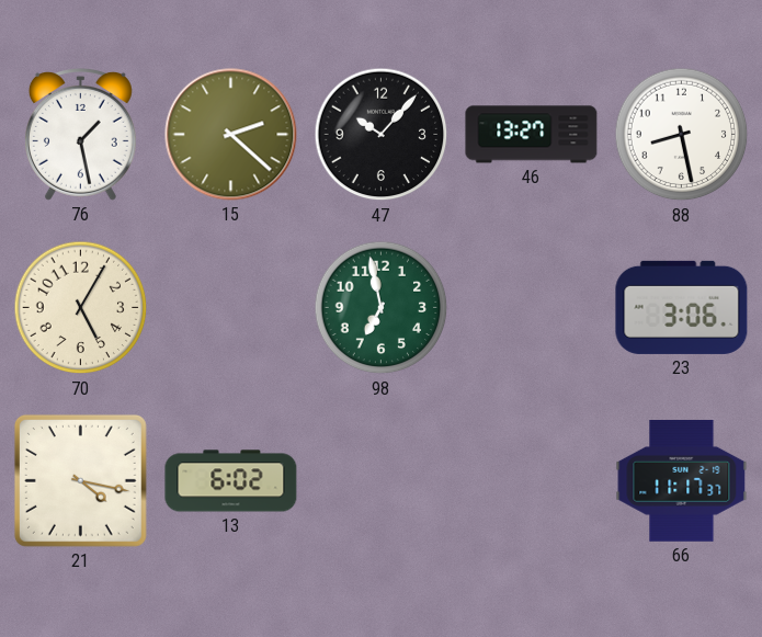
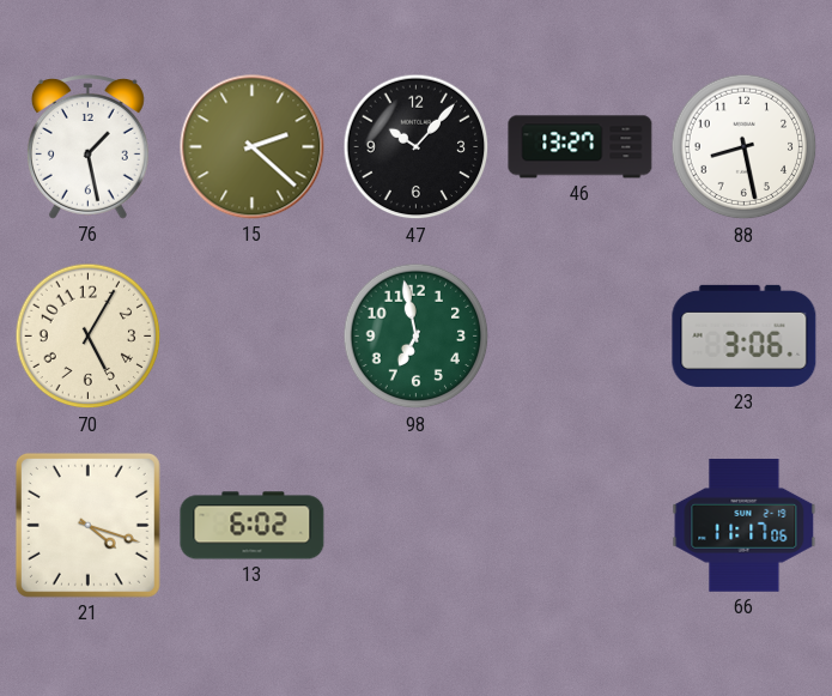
21: 4:17 -> 4:18
66: 11:17:37 -> 11:17:06
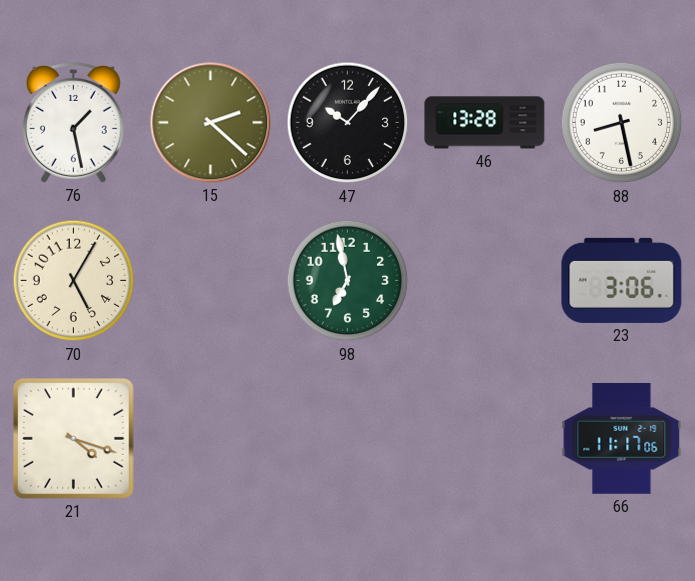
46: 13:27 -> 13:28
13: 6:02 -> none
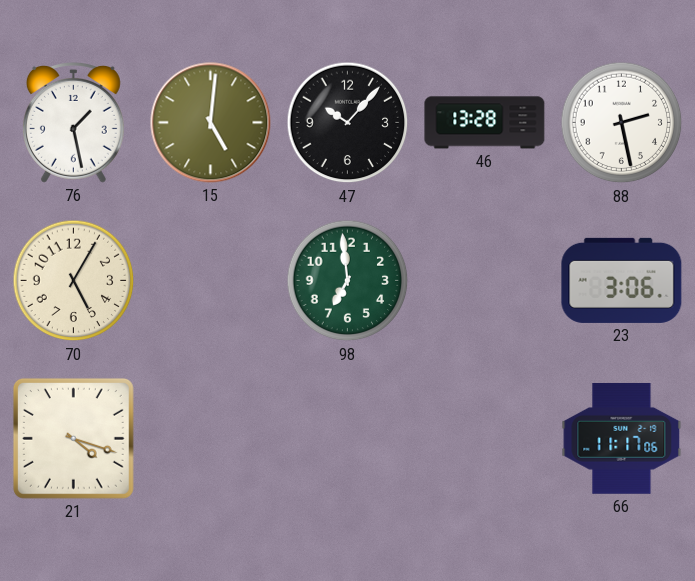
15: 2:22 -> 5:01
88: 8:28 -> 2:28
98: 6:58 -> 6:59
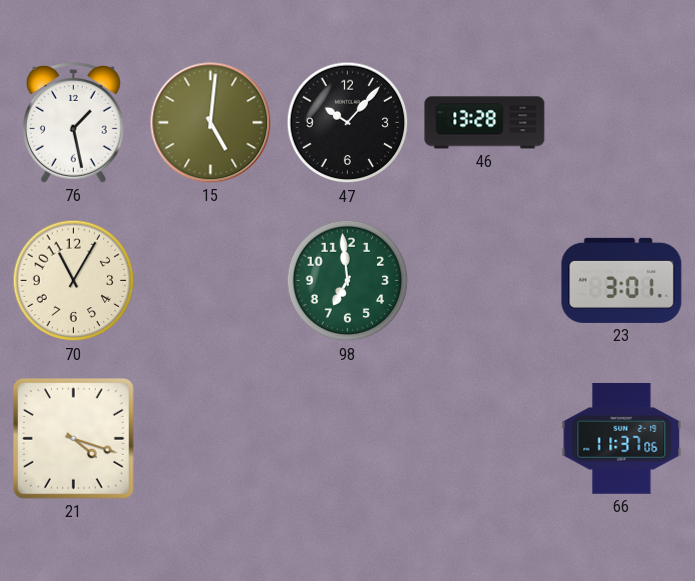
88: 2:28 -> none
70: 5:05 -> 11:05
23: 3:06 -> 3:01
66: 11:17 -> 11:37
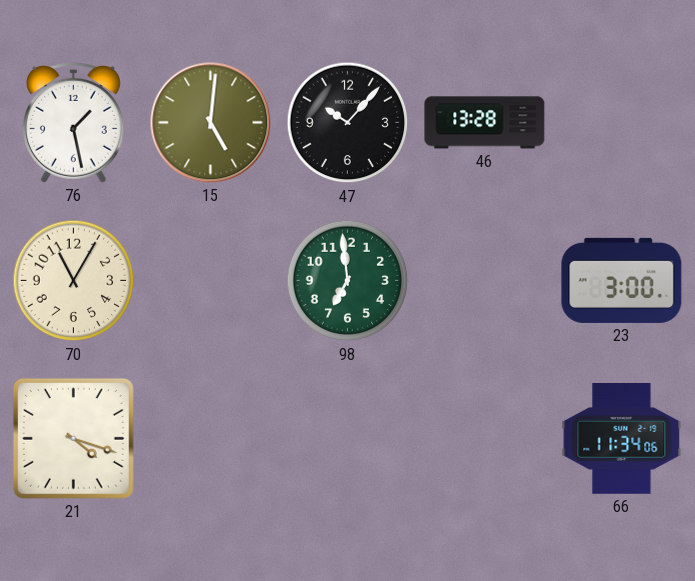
23: 3:01 -> 3:00
66: 11:37 -> 11:34
